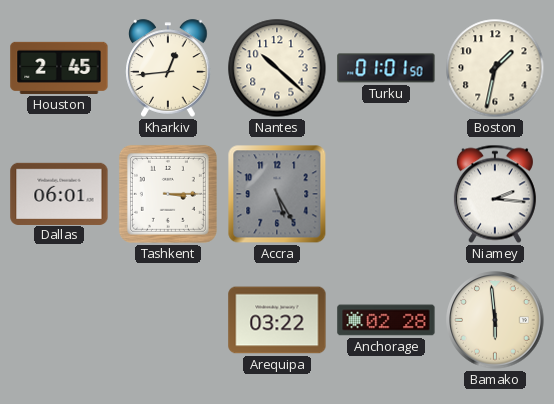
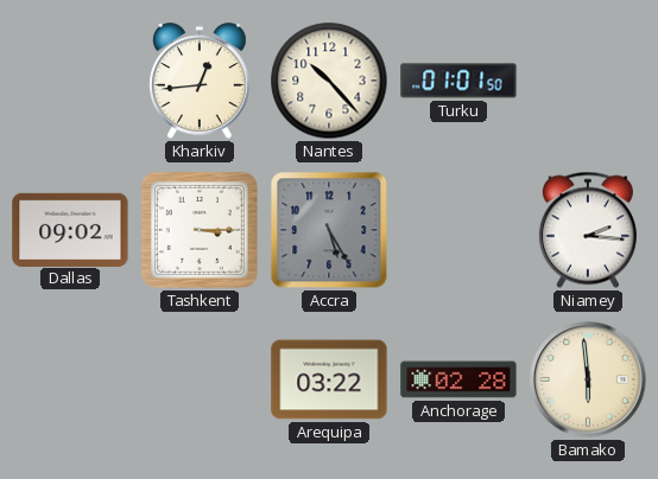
Houston: 2:45 -> none
Nantes: 10:22 -> 10:23
Boston: 1:32 -> none
Dallas: 06:01 -> 09:02
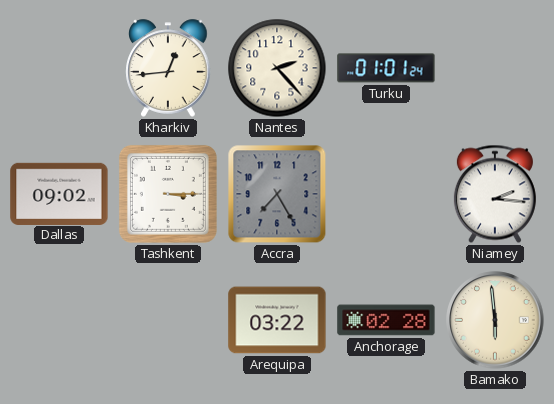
Nantes: 10:23 -> 2:23
Turku: 01:01:50 -> 01:01:24
Accra: 5:25 -> 7:25
